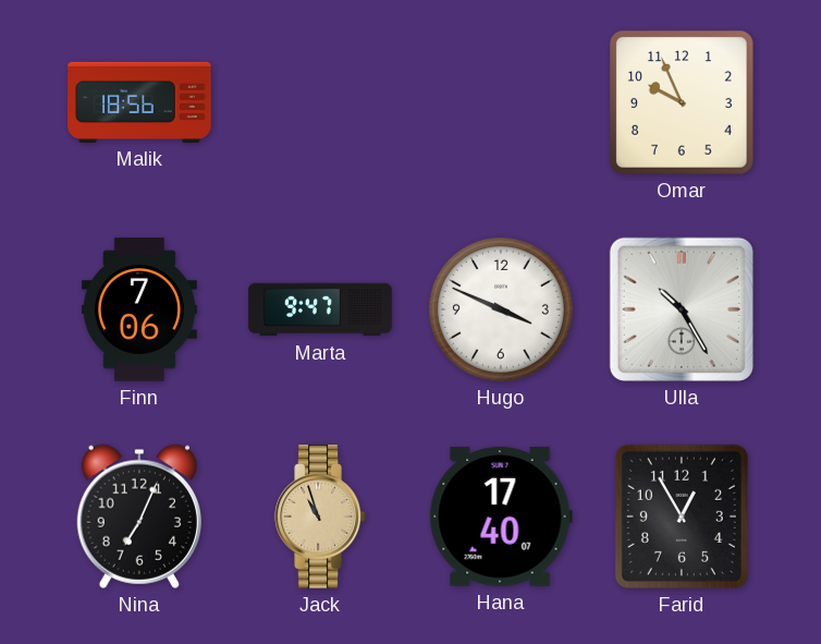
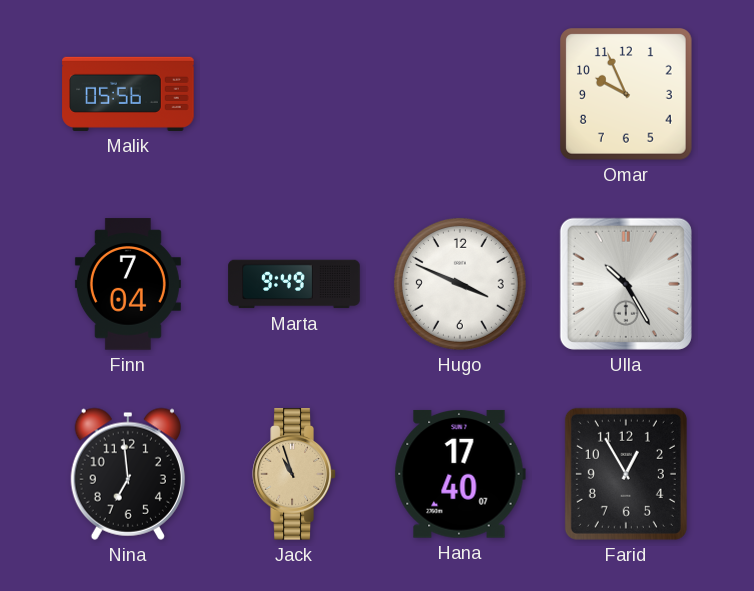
Malik: 18:56 -> 05:56
Finn: 7:06 -> 7:04
Marta: 9:47 -> 9:49
Nina: 7:04 -> 6:59
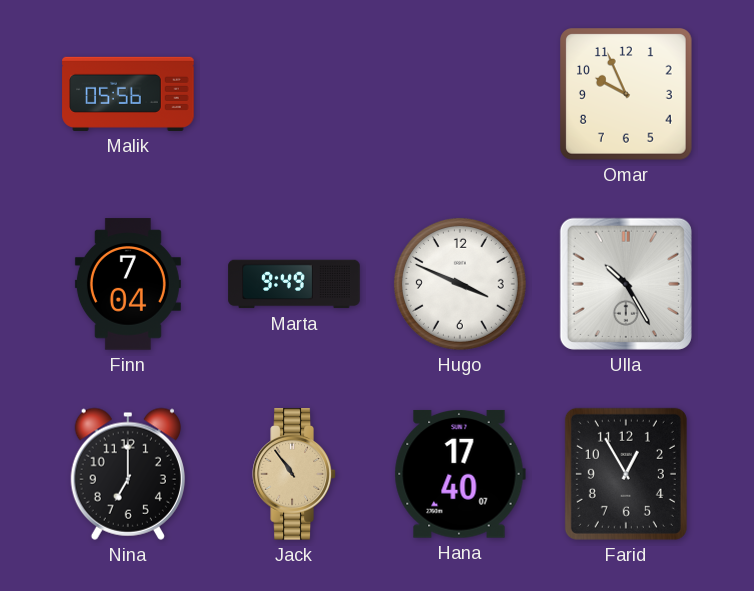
Nina: 6:59 -> 7:00
Jack: 10:57 -> 10:54
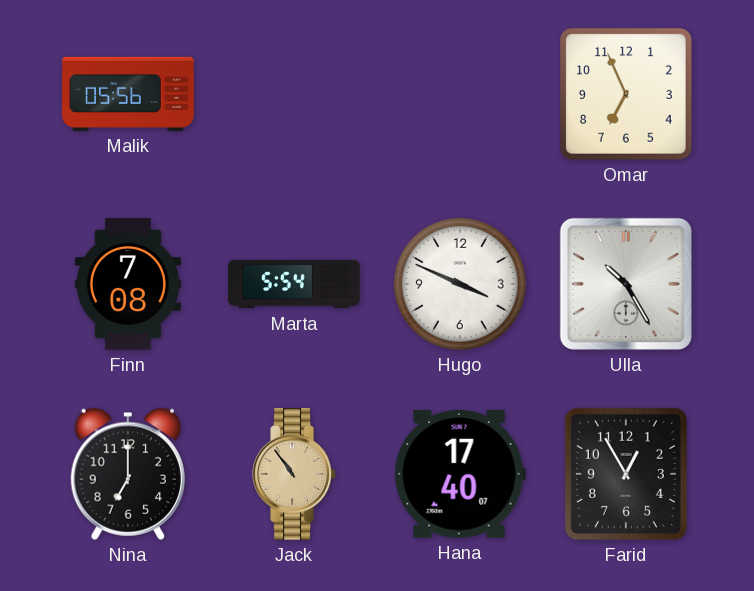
Omar: 9:56 -> 6:56
Finn: 7:04 -> 7:08
Marta: 9:49 -> 5:54
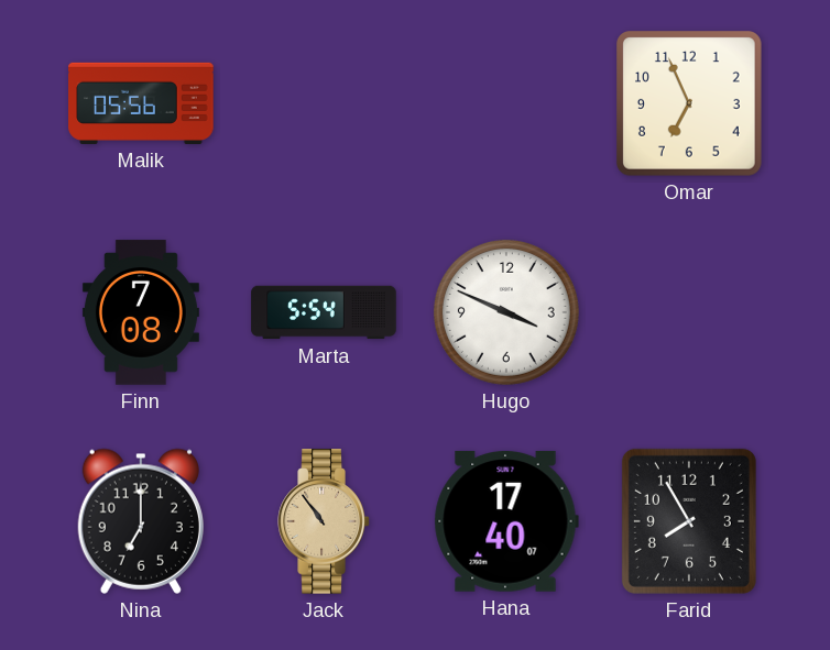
Ulla: 10:25 -> none
Farid: 12:55 -> 7:55
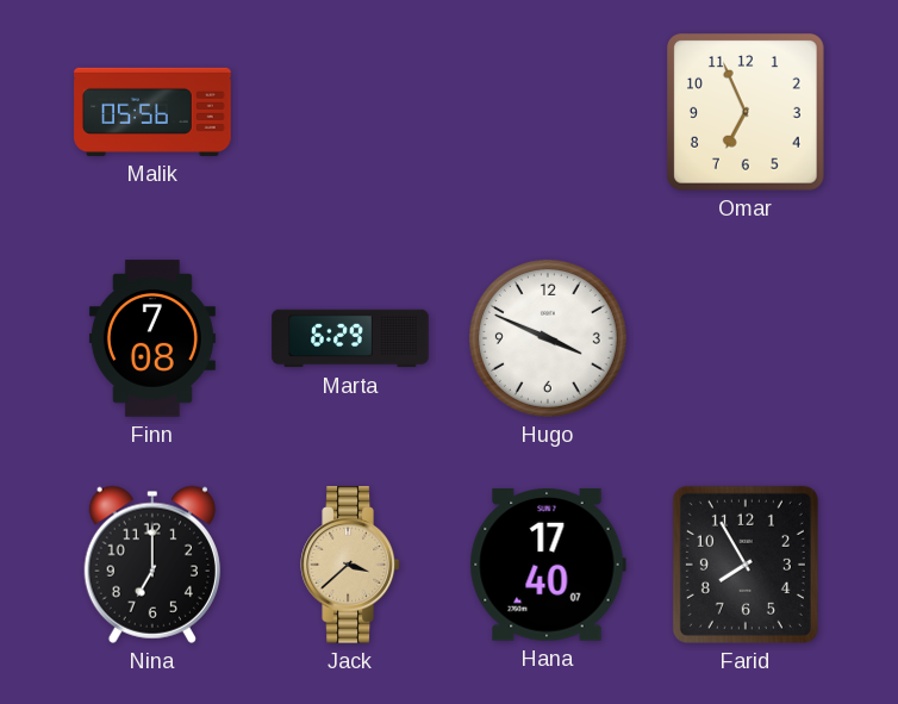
Marta: 5:54 -> 6:29
Jack: 10:54 -> 3:38
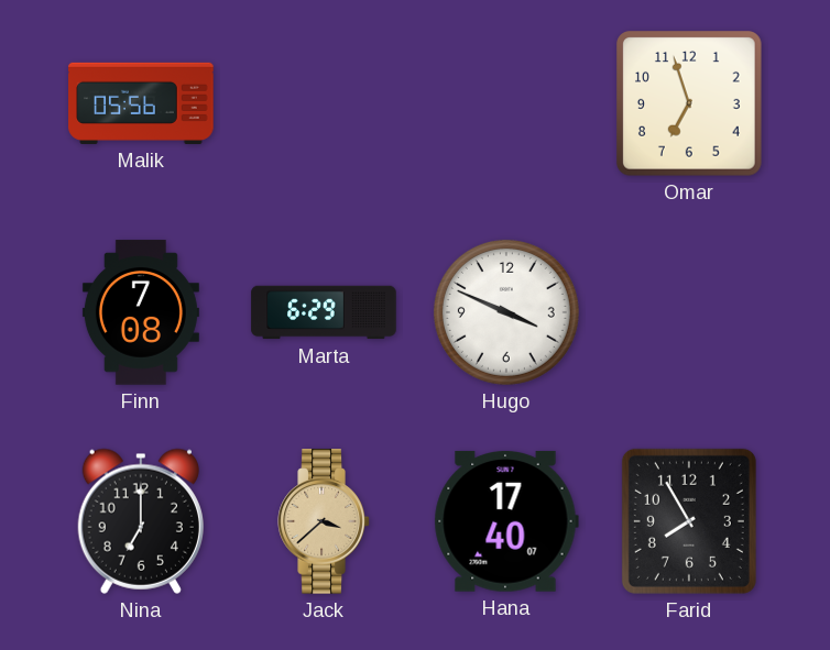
Omar: 6:56 -> 6:57
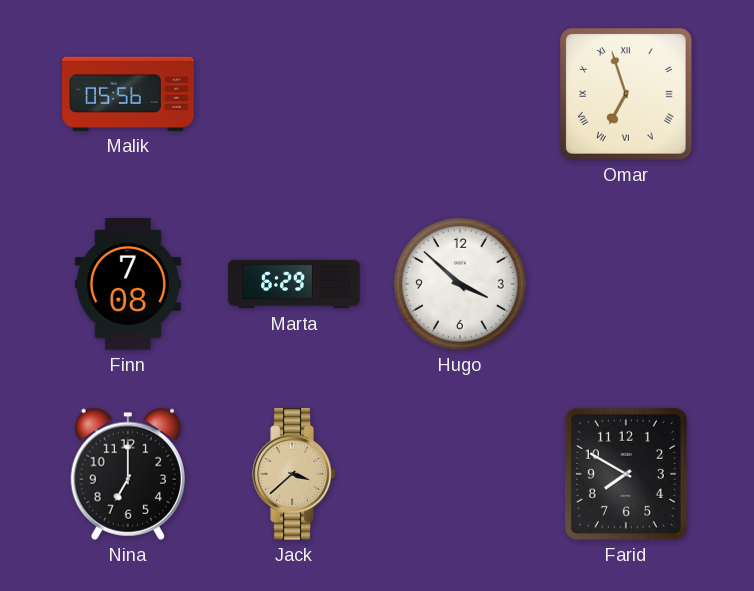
Omar numerals: Arabic -> Roman
Hugo: 3:49 -> 3:52
Hana: 17:40 -> none
Farid: 7:55 -> 7:50
